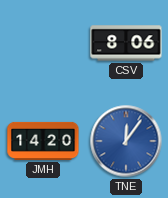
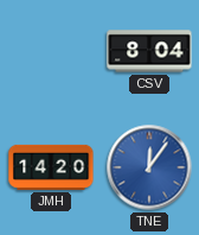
CSV: 8:06 -> 8:04
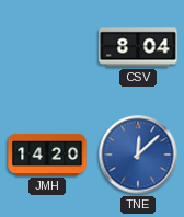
TNE: 12:06 -> 12:08
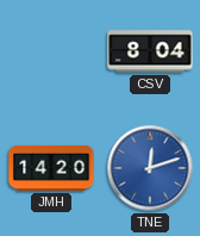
TNE: 12:08 -> 12:12
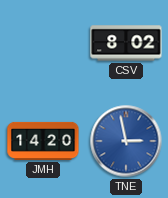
CSV: 8:04 -> 8:02
TNE: 12:12 -> 2:58
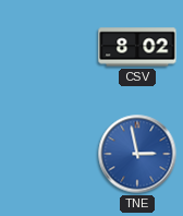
JMH: 14:20 -> none
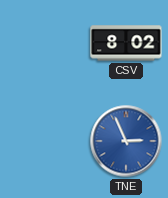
TNE: 2:58 -> 2:56
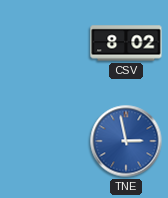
TNE: 2:56 -> 2:58
